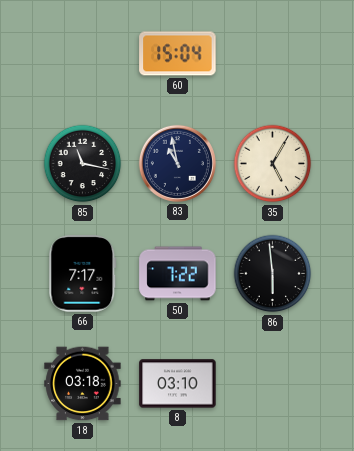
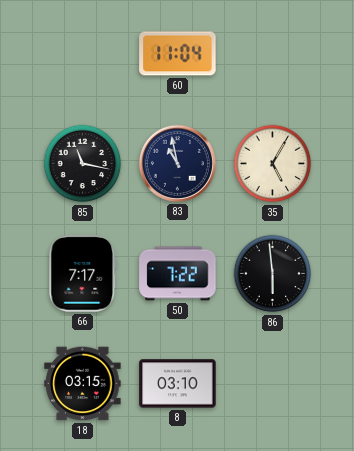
60: 15:04 -> 11:04
18: 03:18 -> 03:15
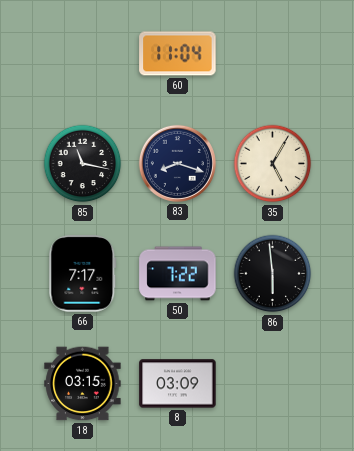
83: 10:58 -> 8:18
8: 03:10 -> 03:09
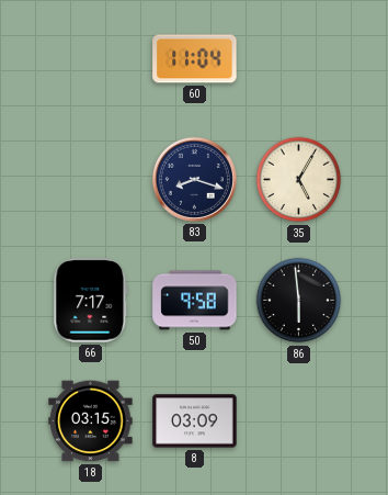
85: 11:17 -> none
50: 7:22 -> 9:58
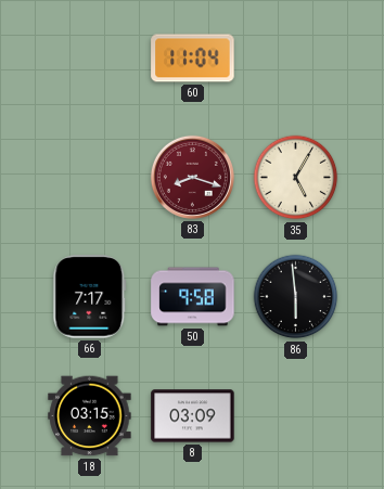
83 dial: navy -> burgundy
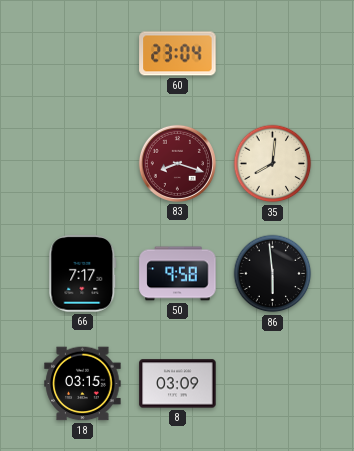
60: 11:04 -> 23:04
35: 5:05 -> 8:01
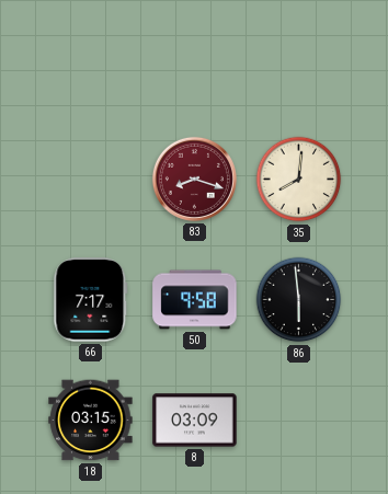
60: 23:04 -> none
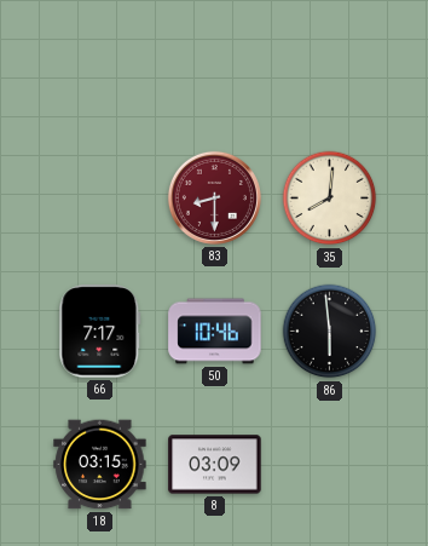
83: 8:18 -> 8:30
50: 9:58 -> 10:46
